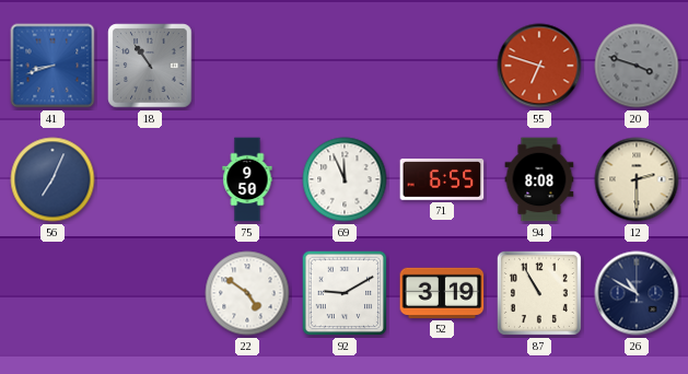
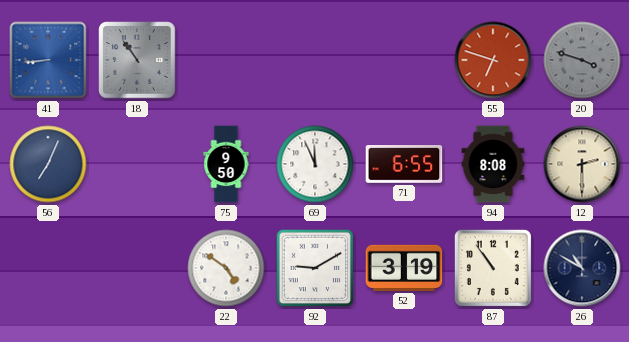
41: 8:42 -> 8:44
87: 10:55 -> 10:54
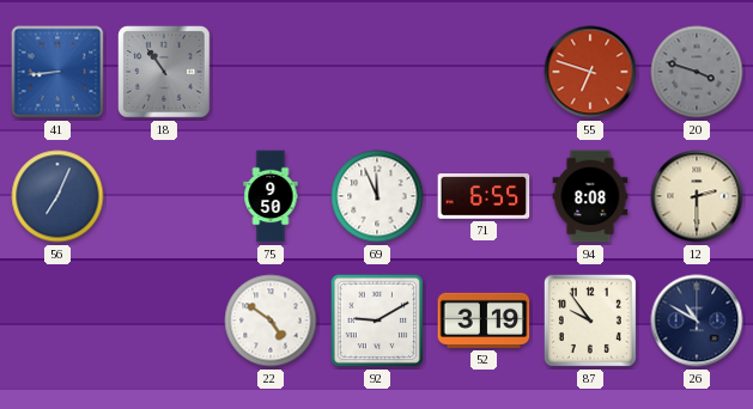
87: 10:54 -> 9:54
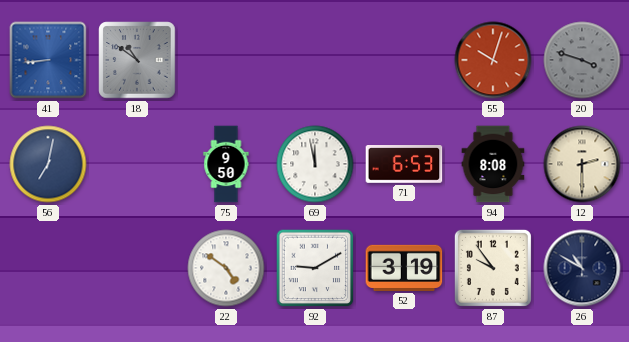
18: 10:54 -> 10:51
55: 6:48 -> 10:03
56: 7:04 -> 7:02
69: 11:56 -> 11:58
71: 6:55 -> 6:53
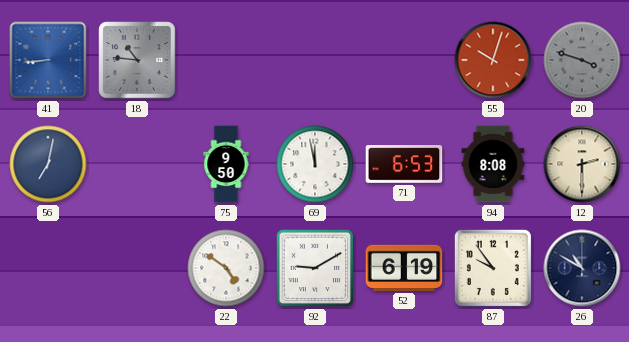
18: 10:51 -> 10:46
52: 3:19 -> 6:19
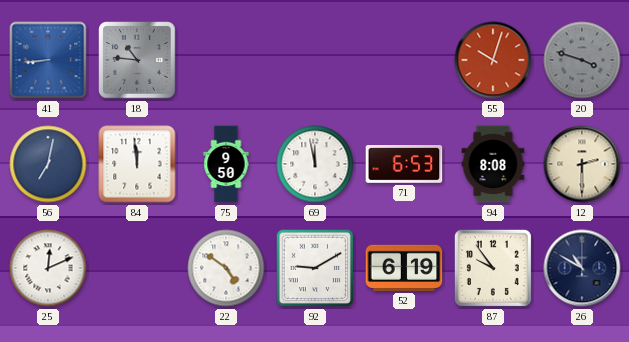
84: none -> 11:59
25: none -> 12:11
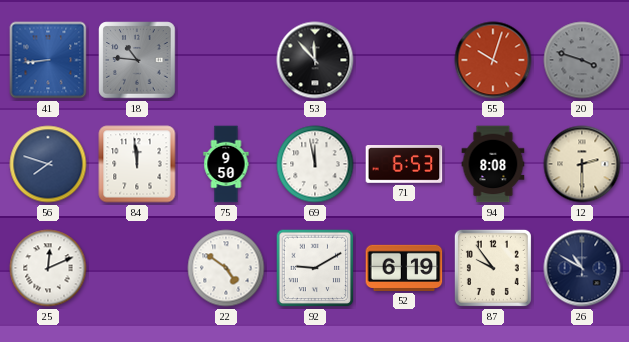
53: none -> 11:53
56: 7:02 -> 7:48
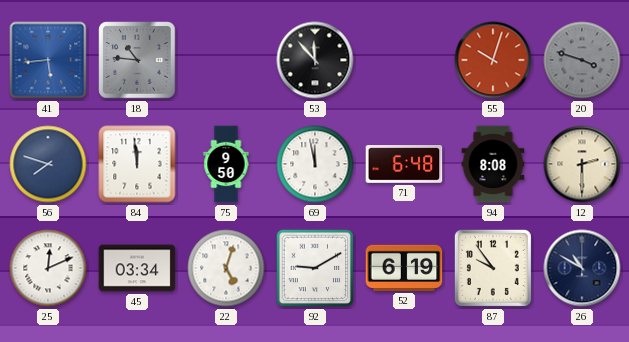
41: 8:44 -> 5:44
71: 6:53 -> 6:48
45: none -> 03:34
22: 4:51 -> 5:03
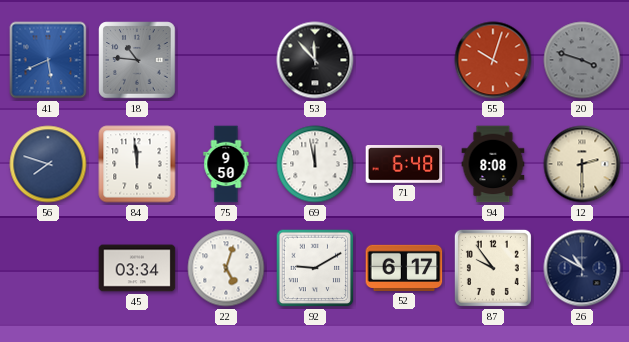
41: 5:44 -> 5:41
25: 12:11 -> none
52: 6:19 -> 6:17
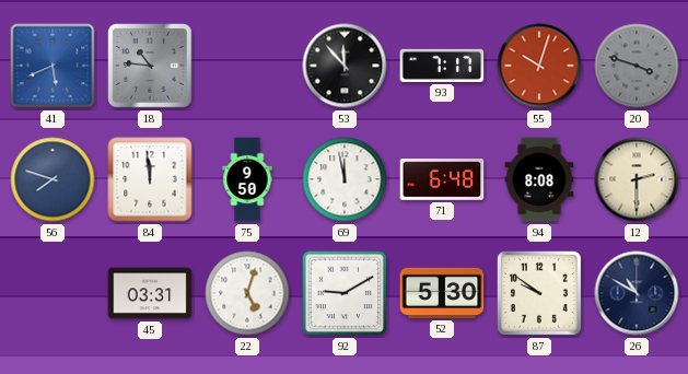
93: none -> 7:17
45: 03:34 -> 03:31
52: 6:17 -> 5:30
87: 9:54 -> 9:51
